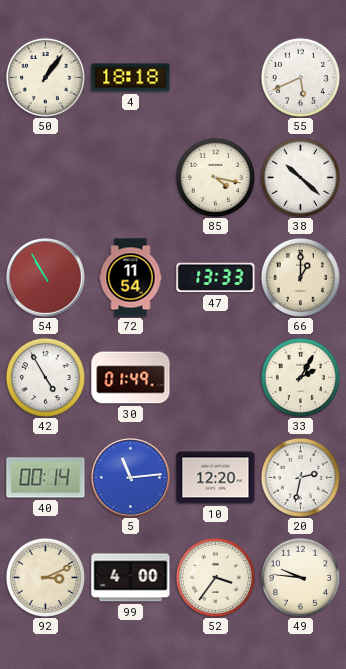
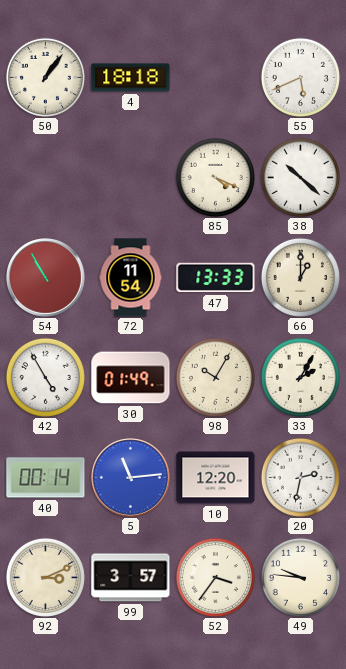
85: 4:17 -> 4:19
98: none -> 10:05
99: 4:00 -> 3:57
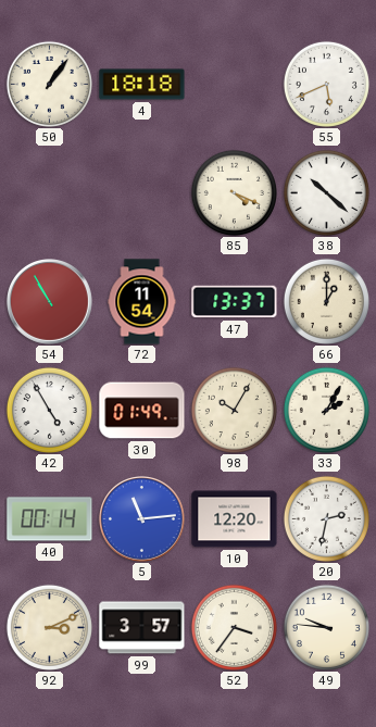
47: 13:33 -> 13:37
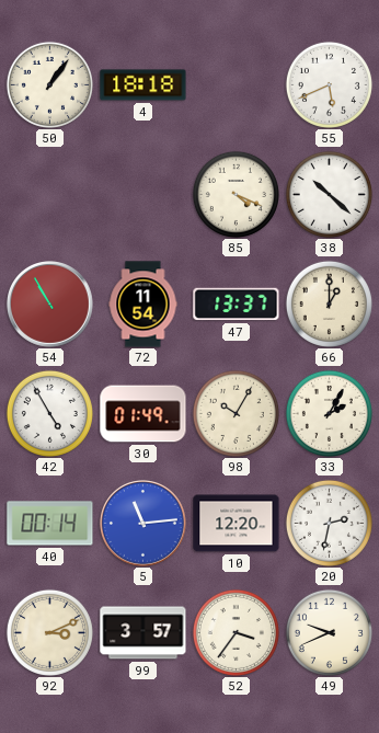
49: 9:46 -> 9:41
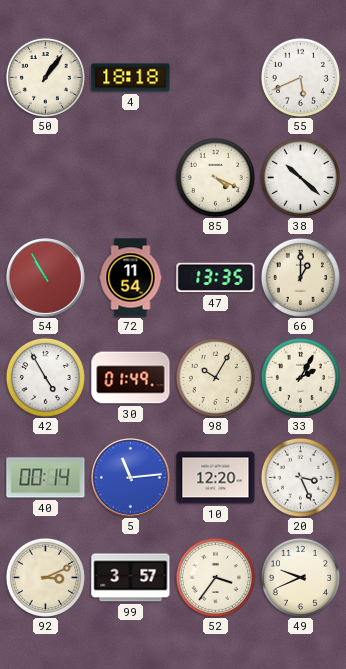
47: 13:37 -> 13:35
20: 2:32 -> 3:26
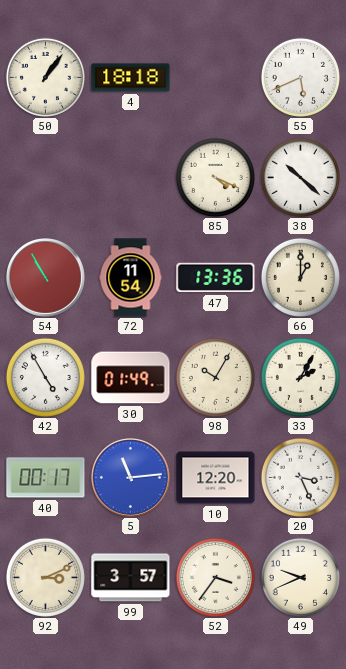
47: 13:35 -> 13:36
40: 00:14 -> 00:17
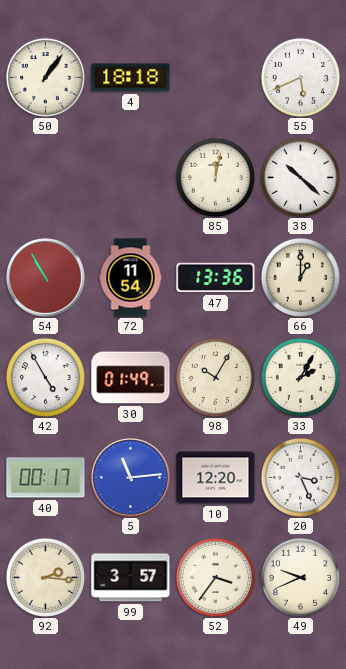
85: 4:19 -> 12:02
92: 3:11 -> 2:16
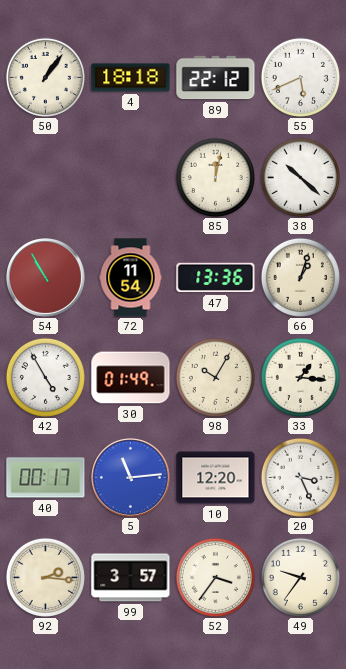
89: none -> 22:12
66: 1:00 -> 1:03
33: 2:05 -> 1:16
49: 9:41 -> 9:36
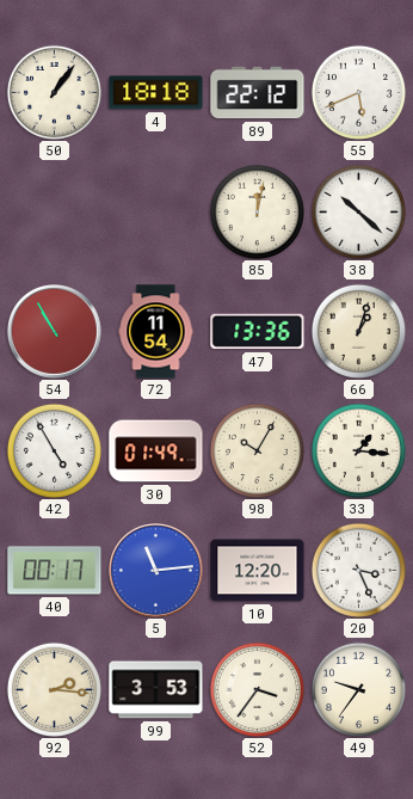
99: 3:57 -> 3:53
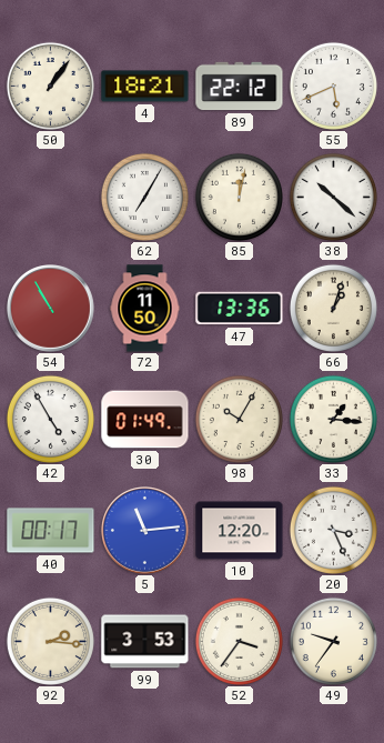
4: 18:18 -> 18:21
62: none -> 7:05
72: 11:54 -> 11:50
